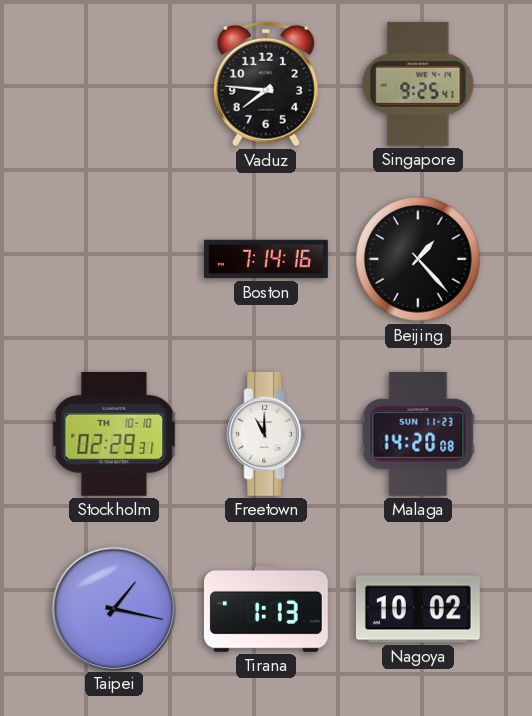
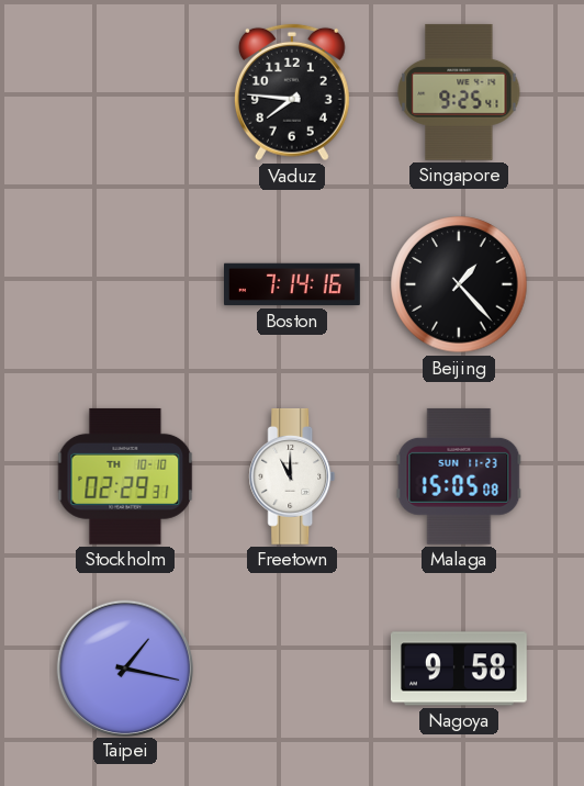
Malaga: 14:20 -> 15:05
Tirana: 1:13 -> none
Nagoya: 10:02 -> 9:58
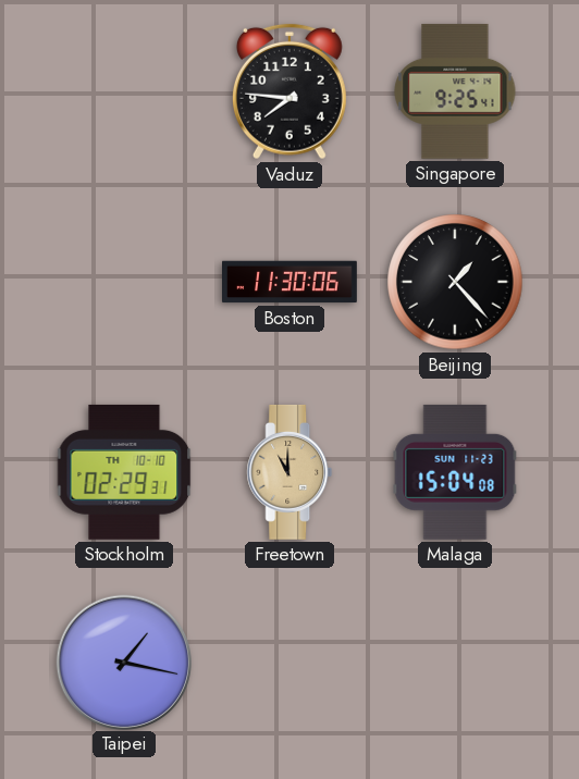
Boston: 7:14 -> 11:30
Freetown dial: white -> champagne
Malaga: 15:05 -> 15:04
Nagoya: 9:58 -> none
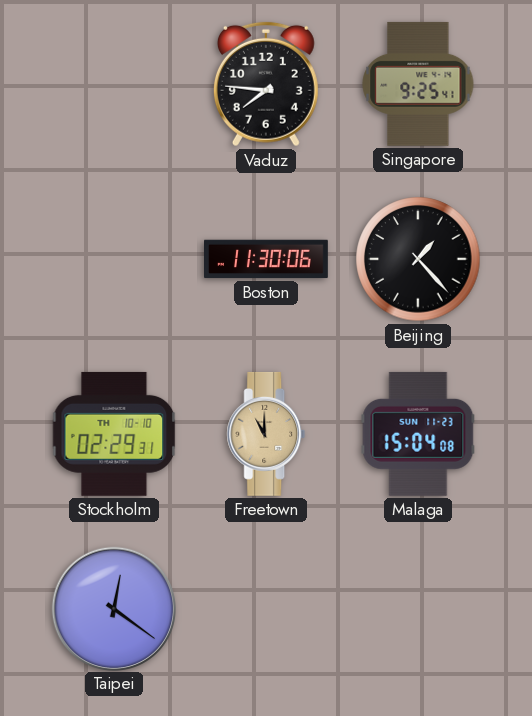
Taipei: 1:17 -> 12:21
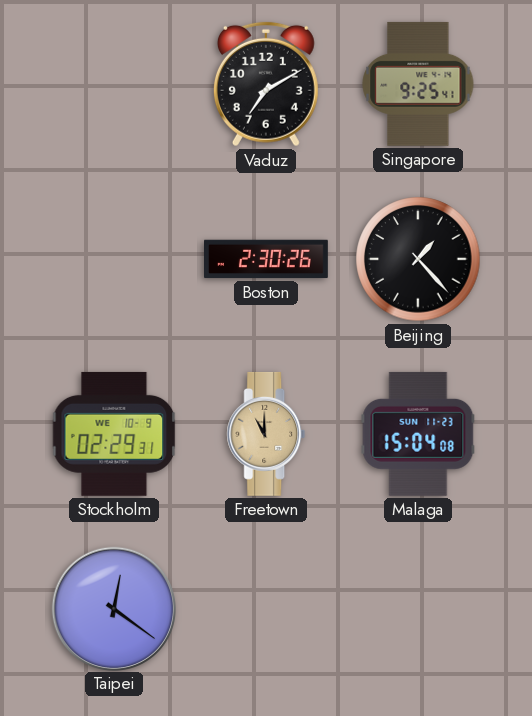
Vaduz: 7:46 -> 7:10
Boston: 11:30 -> 2:30
Stockholm date: TH 10-10 -> WE 10-9
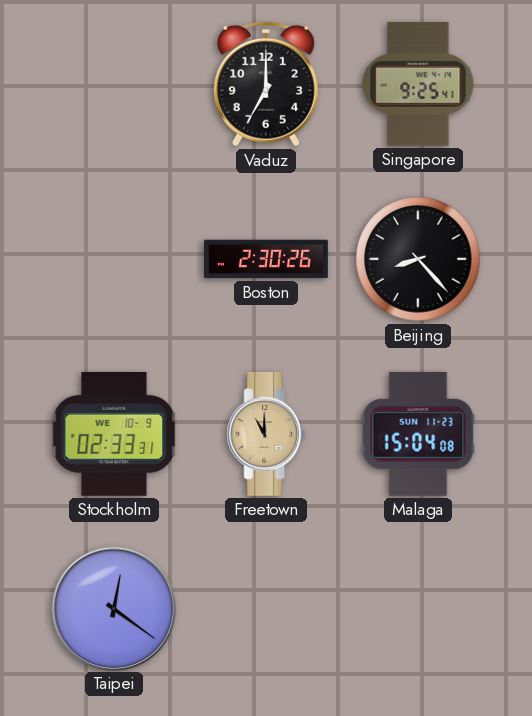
Vaduz: 7:10 -> 7:00
Beijing: 1:23 -> 8:23
Stockholm: 02:29 -> 02:33
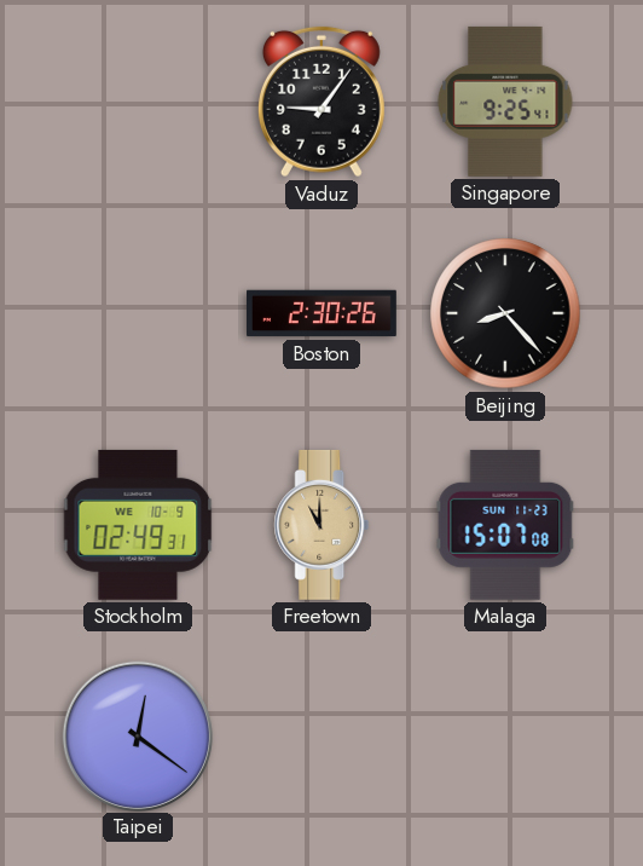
Vaduz: 7:00 -> 9:06
Stockholm: 02:33 -> 02:49
Malaga: 15:04 -> 15:07
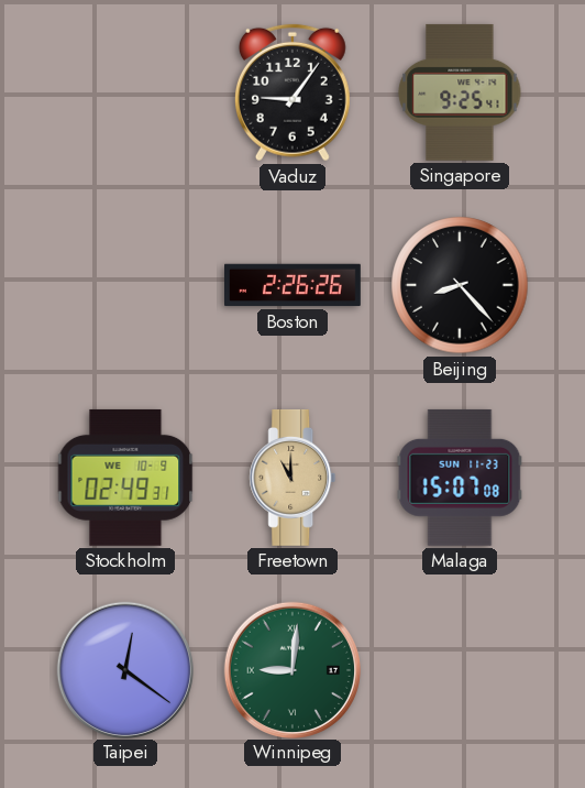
Boston: 2:30 -> 2:26
Winnipeg: none -> 9:01
